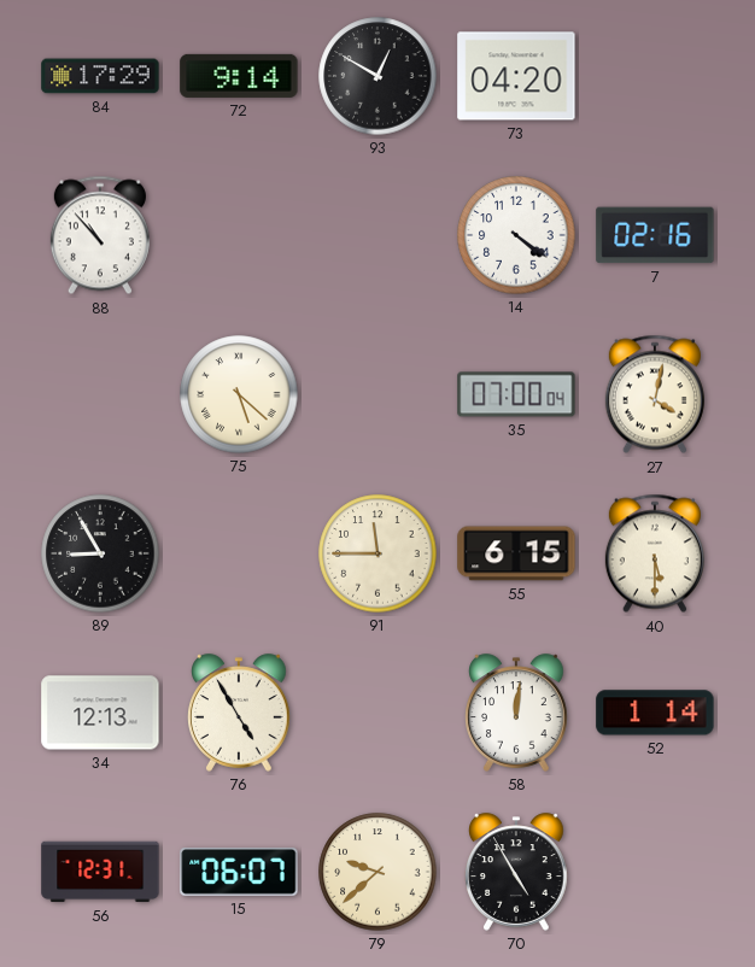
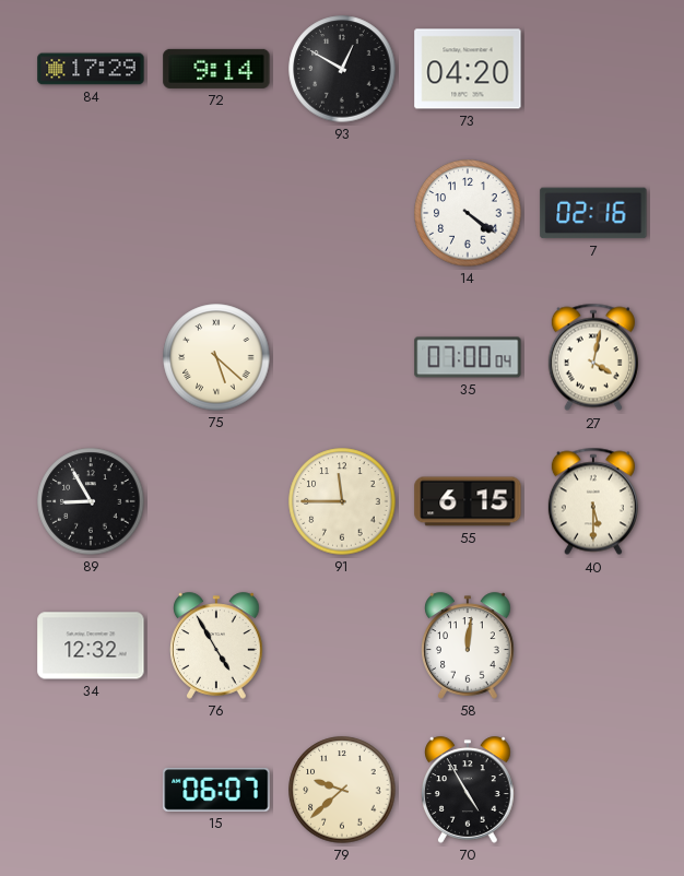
88: 10:53 -> none
34: 12:13 -> 12:32
52: 1:14 -> none
56: 12:31 -> none
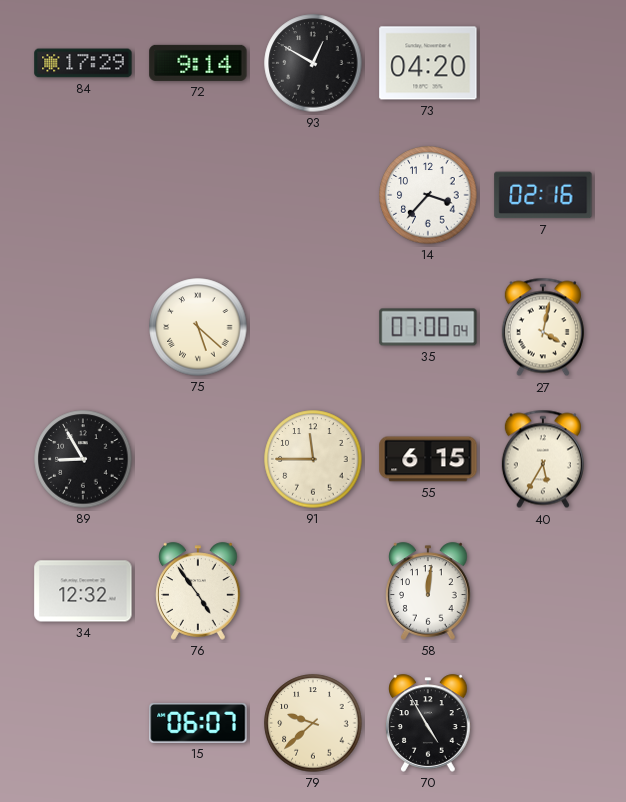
14: 4:21 -> 3:37
40: 5:30 -> 5:35
76: 4:55 -> 4:54
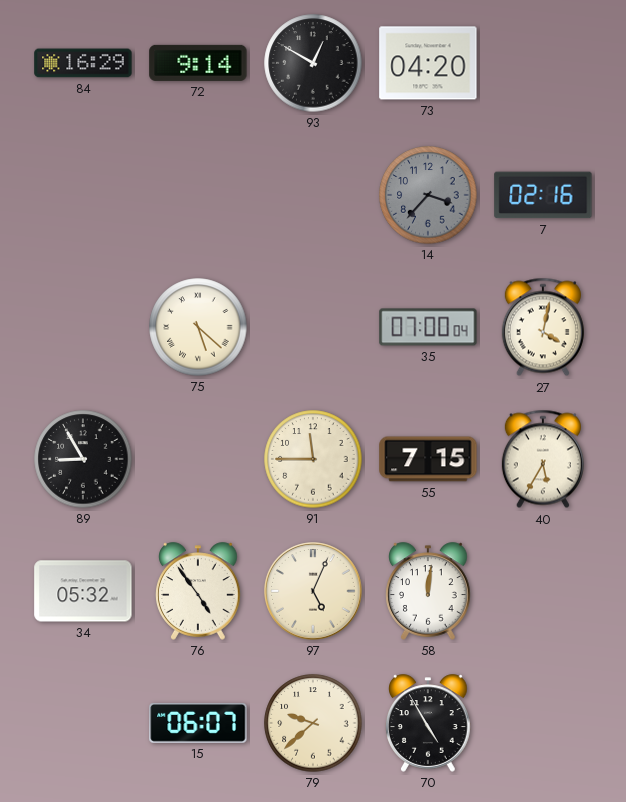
84: 17:29 -> 16:29
14 dial: white -> grey
55: 6:15 -> 7:15
34: 12:32 -> 05:32
97: none -> 5:04
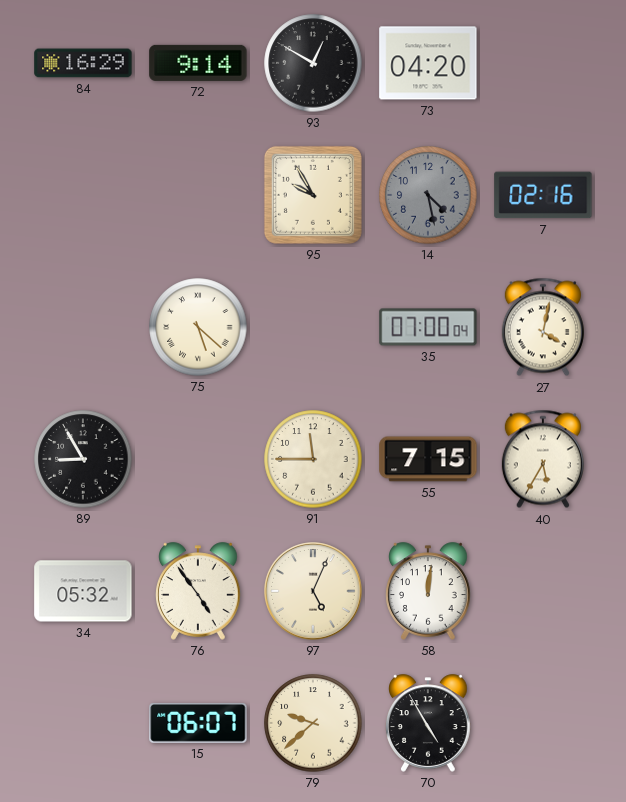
95: none -> 9:55
14: 3:37 -> 4:28
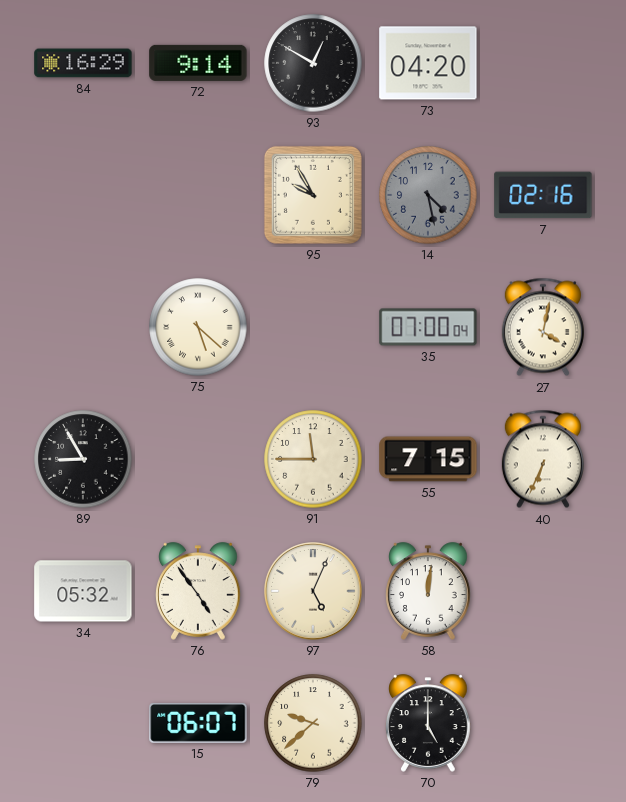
40: 5:35 -> 6:34
70: 4:55 -> 5:00
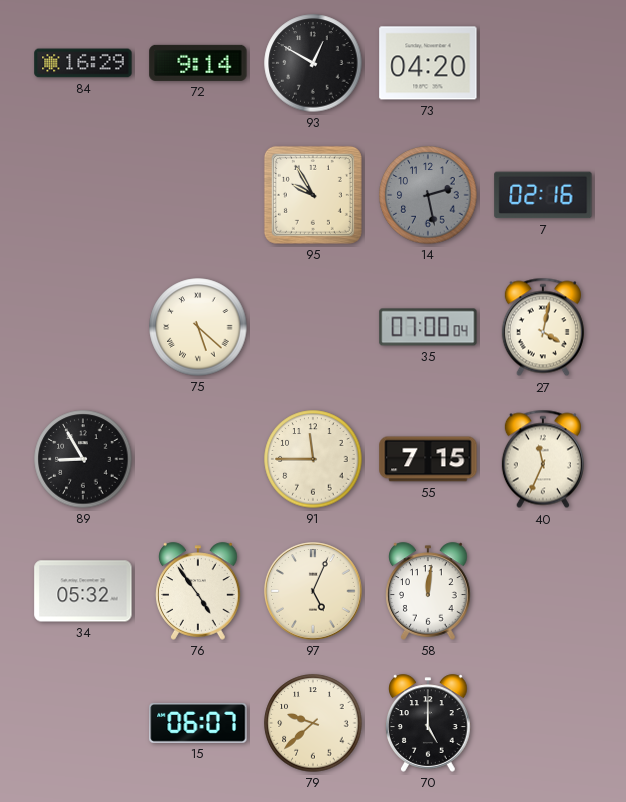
14: 4:28 -> 2:28
40: 6:34 -> 11:34
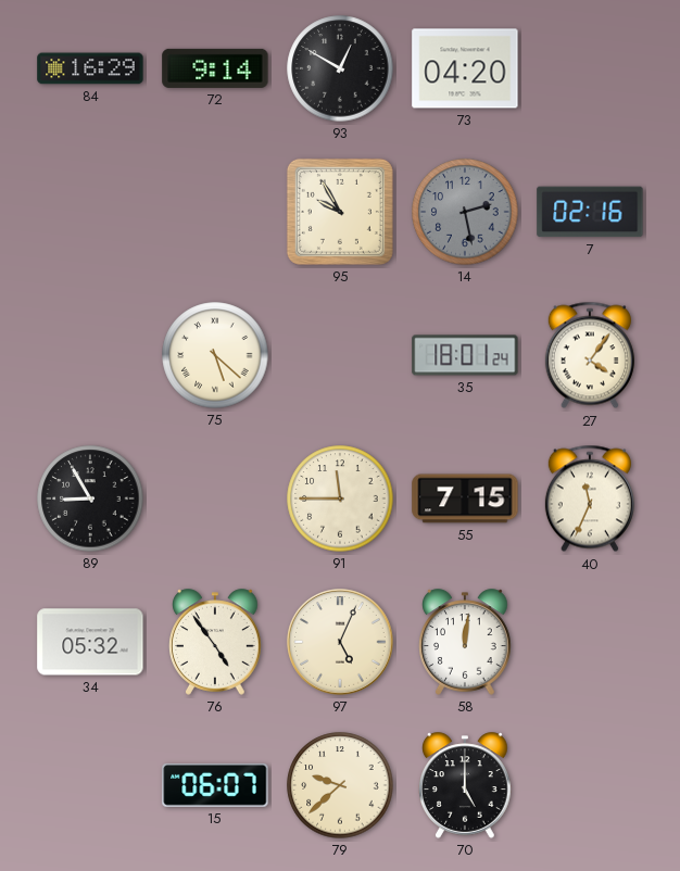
35: 07:00 -> 18:01
27: 4:02 -> 4:06
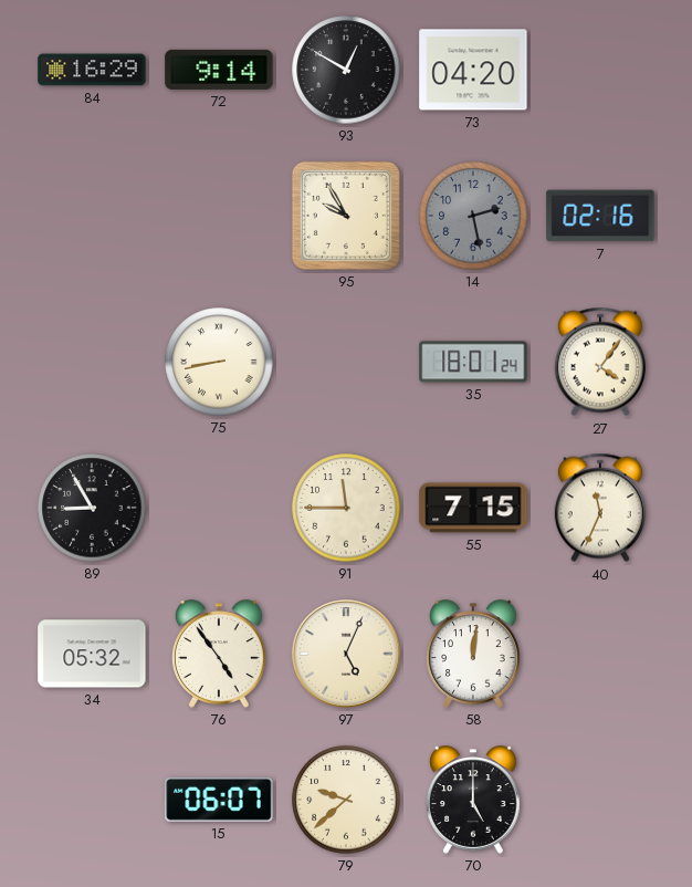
75: 5:22 -> 8:43
